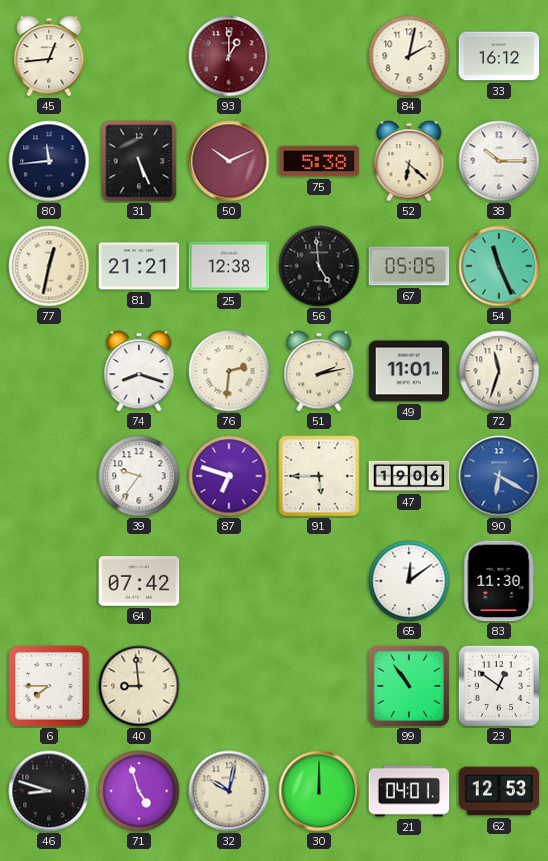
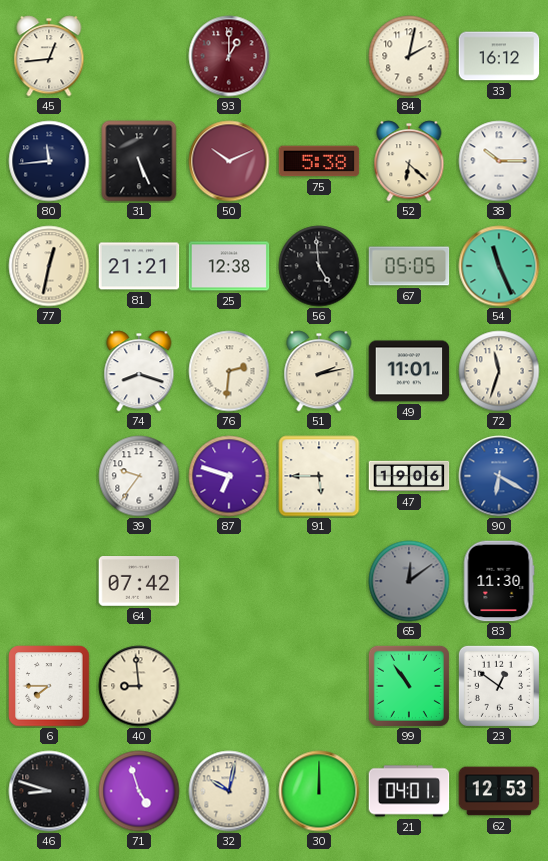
65 dial: white -> grey
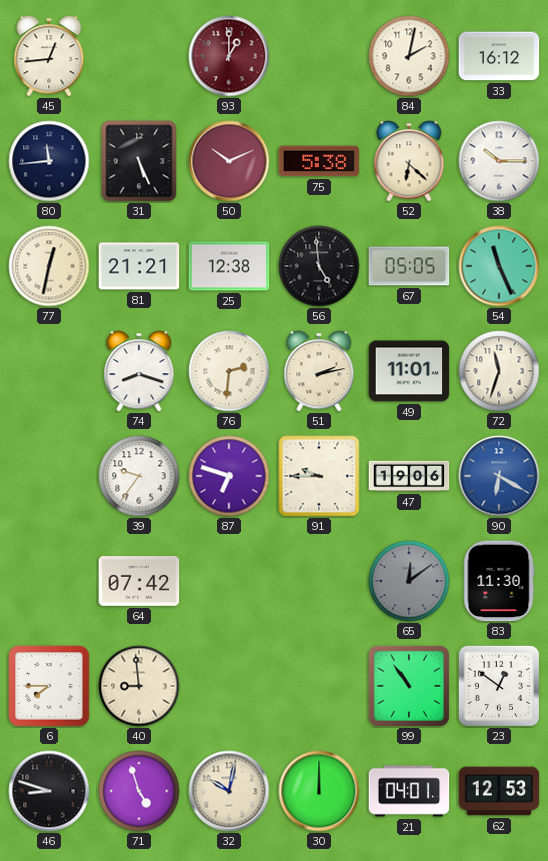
91: 5:45 -> 9:45
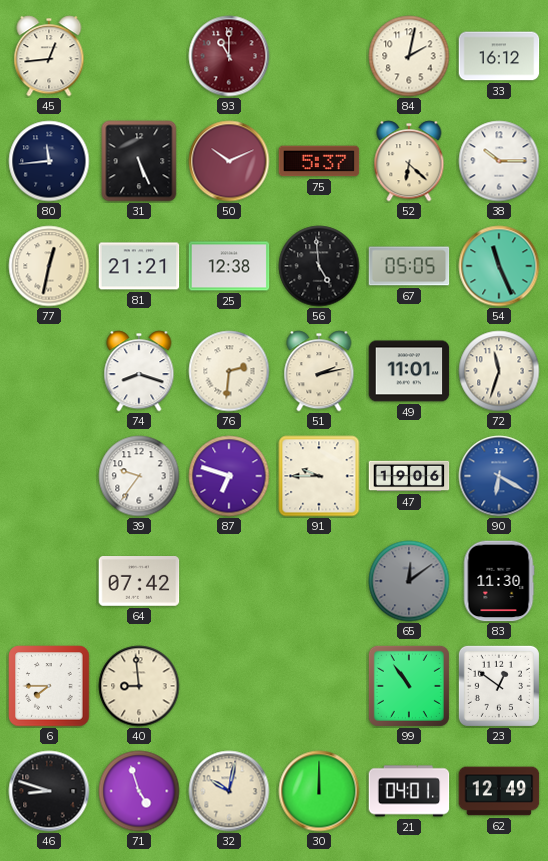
93: 1:00 -> 11:00
75: 5:38 -> 5:37
62: 12:53 -> 12:49
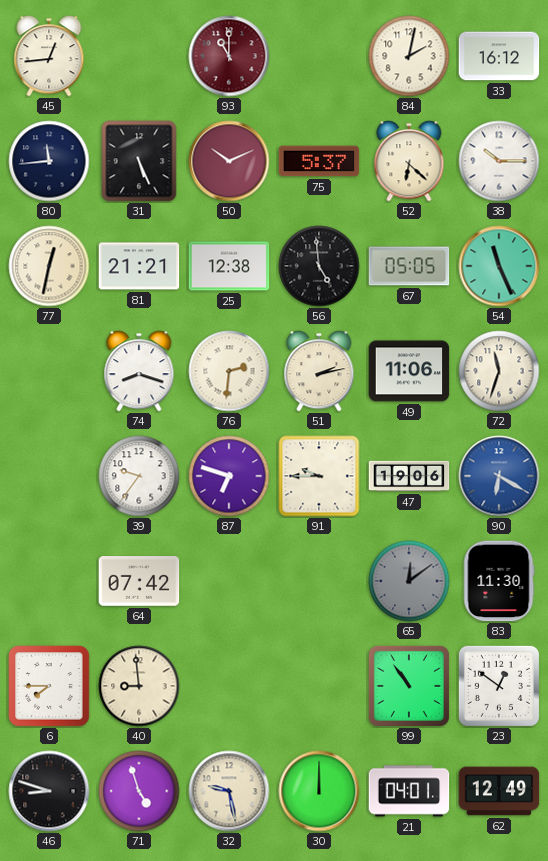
49: 11:01 -> 11:06
32: 10:02 -> 9:28
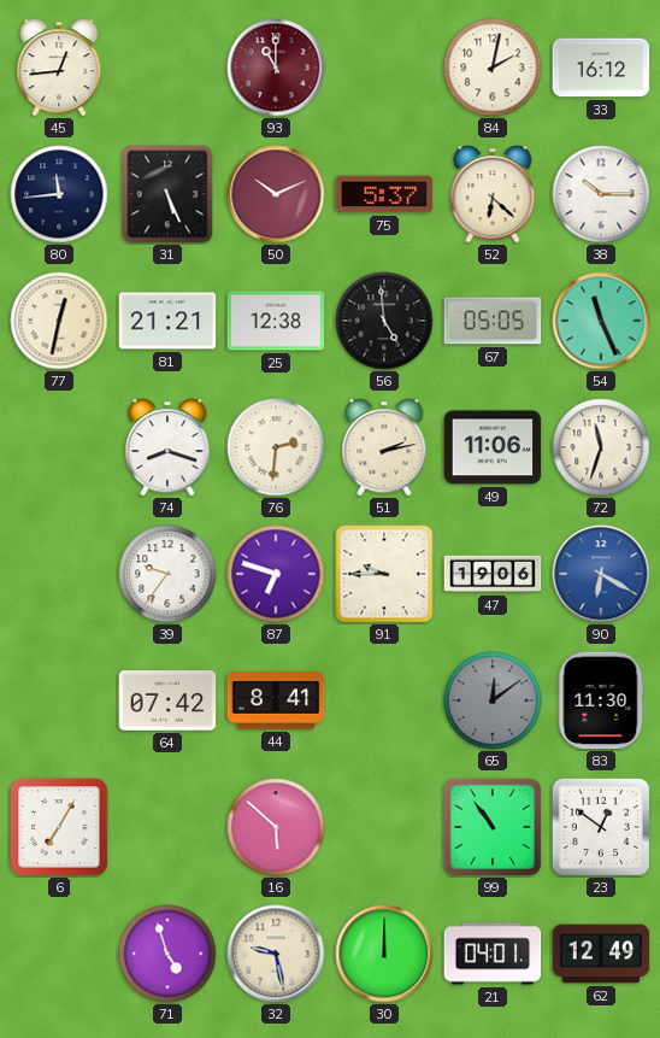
44: none -> 8:41
6: 7:45 -> 7:05
40: 8:59 -> none
16: none -> 5:52
46: 8:48 -> none
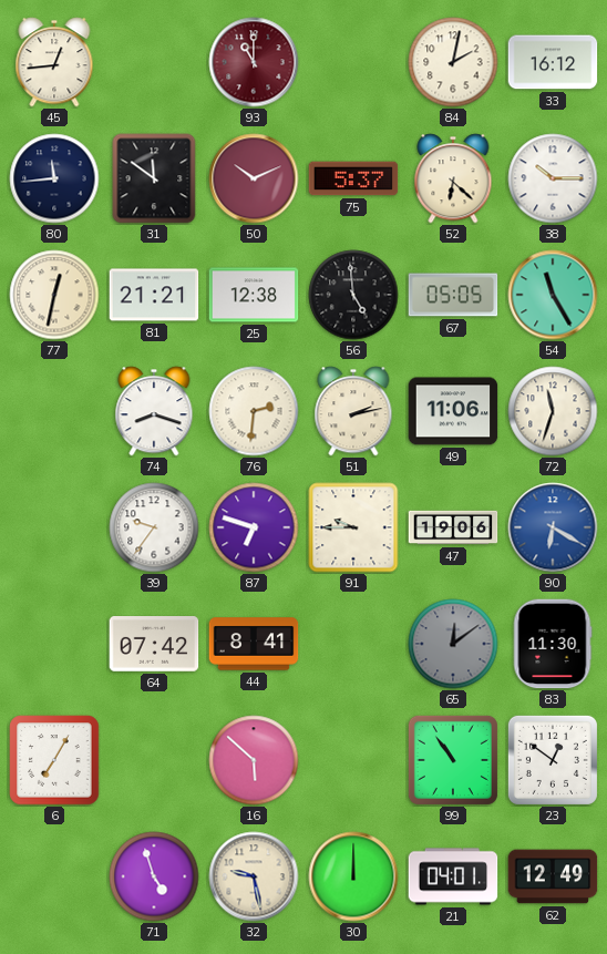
31: 5:26 -> 11:51
54: 11:26 -> 11:25
